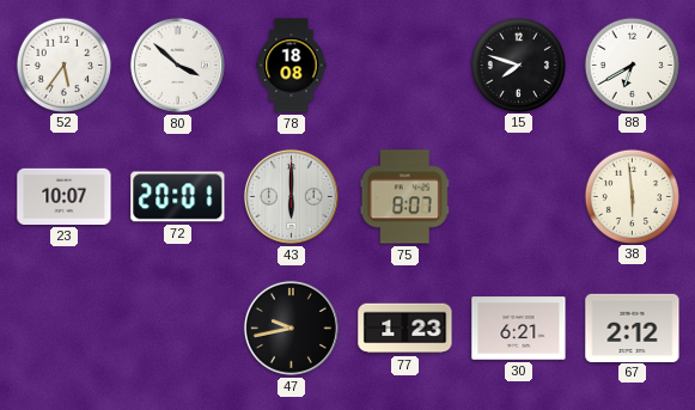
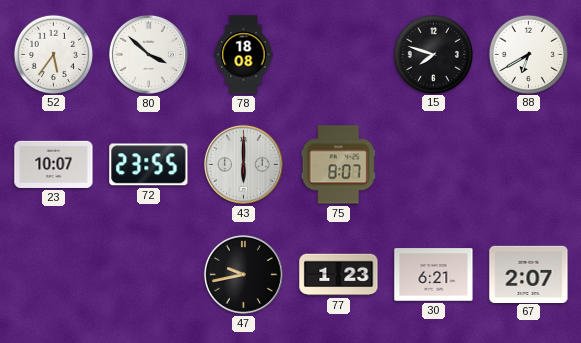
72: 20:01 -> 23:55
38: 5:59 -> none
67: 2:12 -> 2:07
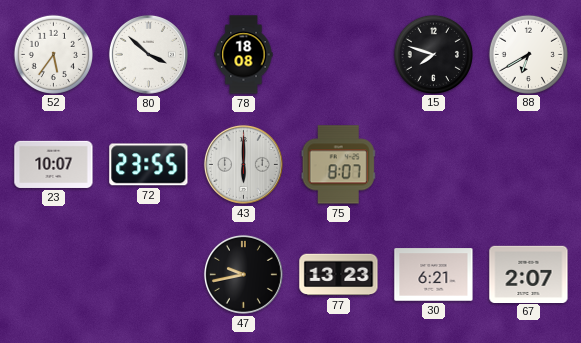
77: 1:23 -> 13:23
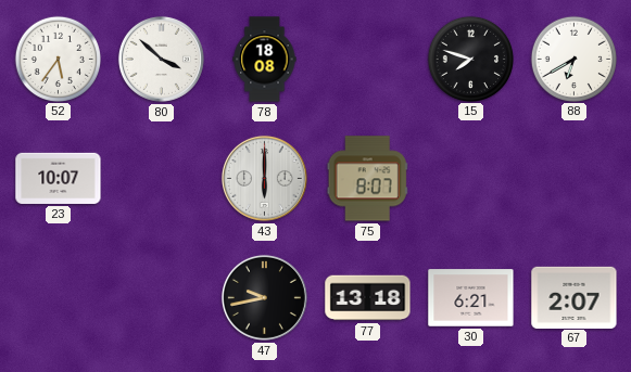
72: 23:55 -> none
77: 13:23 -> 13:18
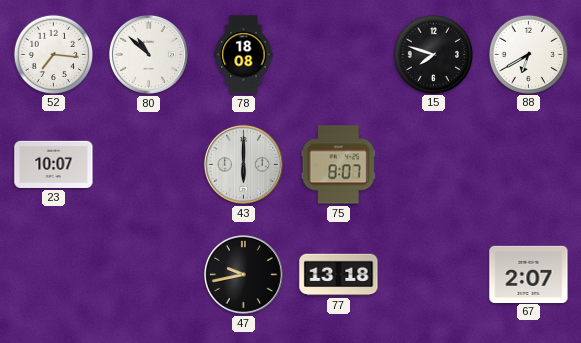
52: 5:36 -> 7:16
80: 3:52 -> 10:52
30: 6:21 -> none
